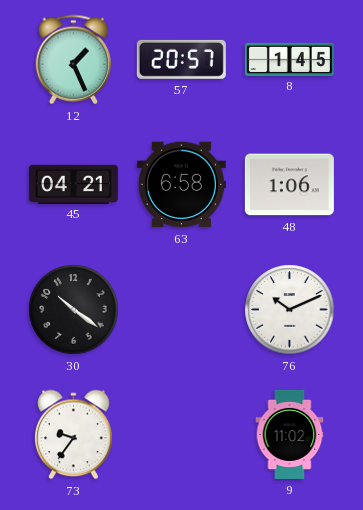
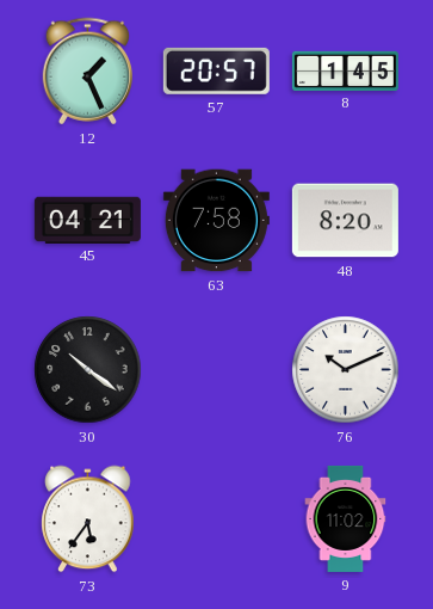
63: 6:58 -> 7:58
48: 1:06 -> 8:20
73: 9:36 -> 5:36
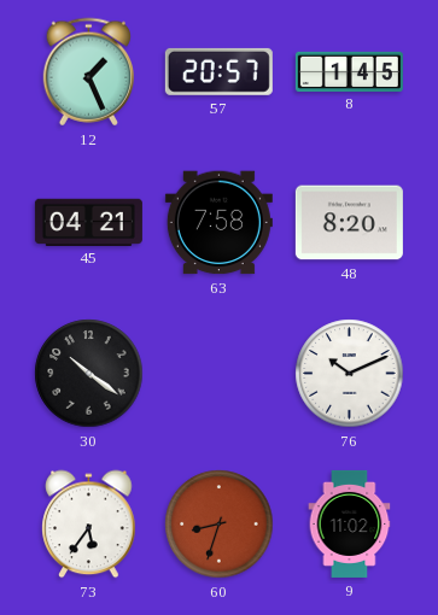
60: none -> 8:33
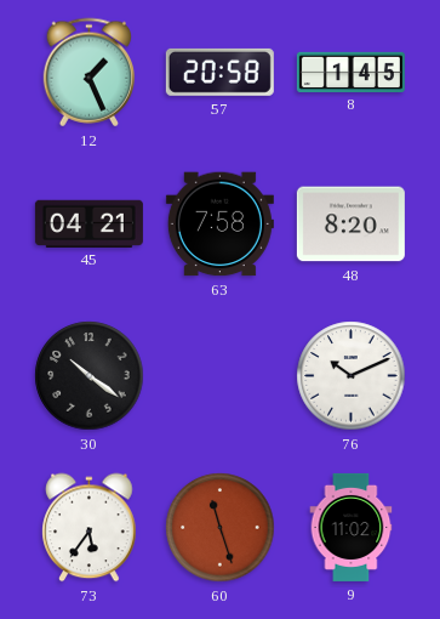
57: 20:57 -> 20:58
60: 8:33 -> 11:27
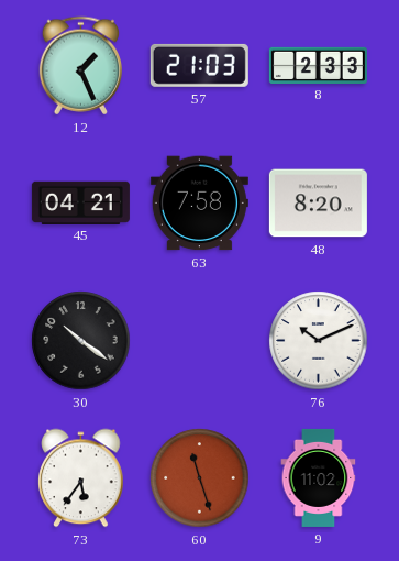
57: 20:58 -> 21:03
8: 1:45 -> 2:33
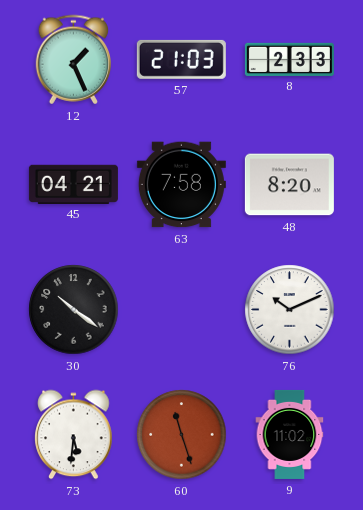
73: 5:36 -> 5:31
